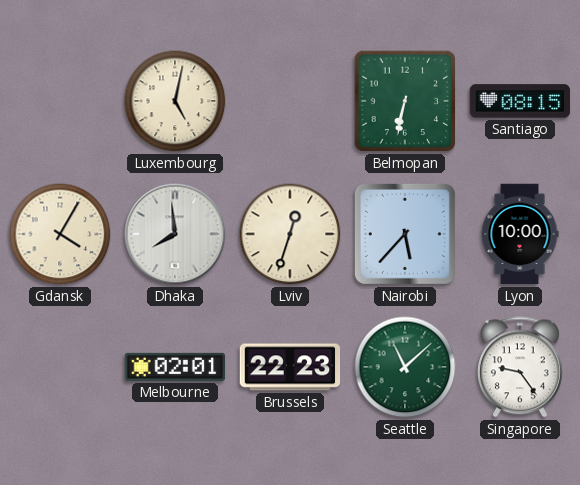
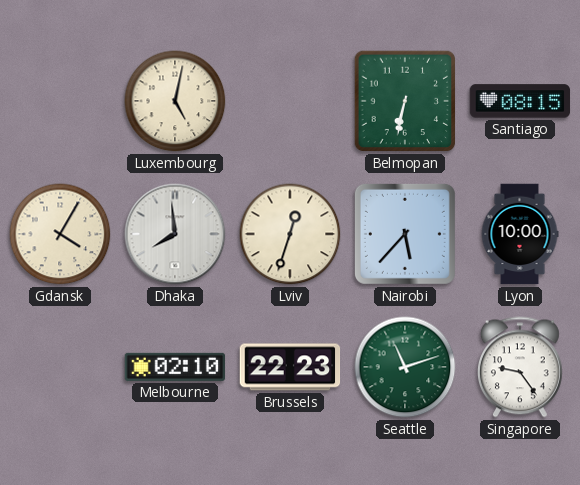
Melbourne: 02:01 -> 02:10
Seattle: 11:08 -> 11:12
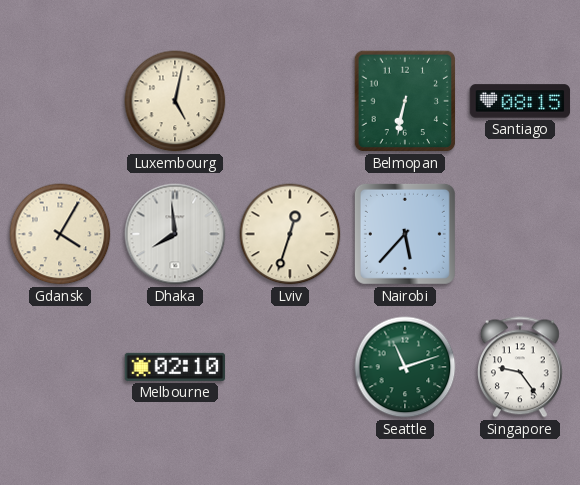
Lyon: 10:00 -> none
Brussels: 22:23 -> none
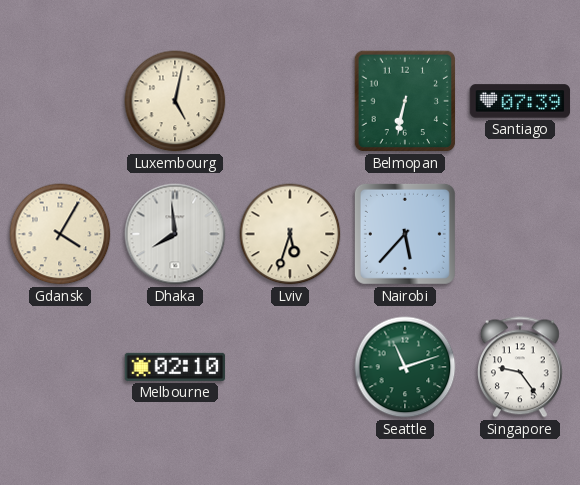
Santiago: 08:15 -> 07:39
Lviv: 12:33 -> 5:33
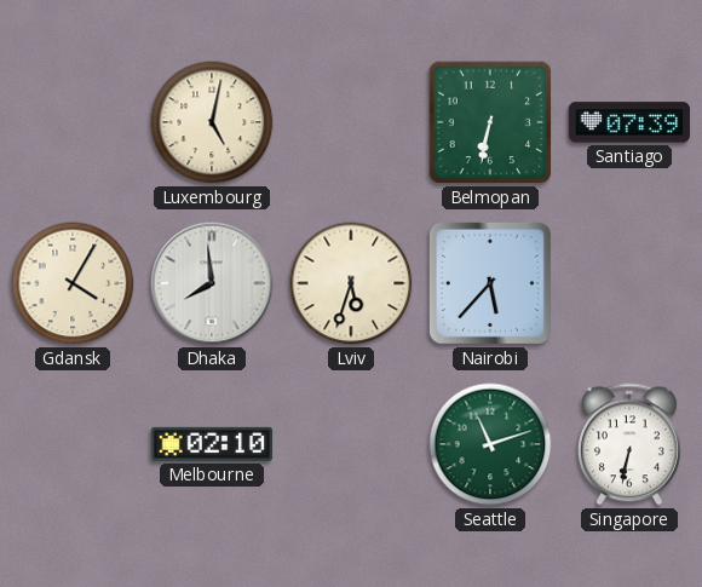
Singapore: 9:24 -> 6:32
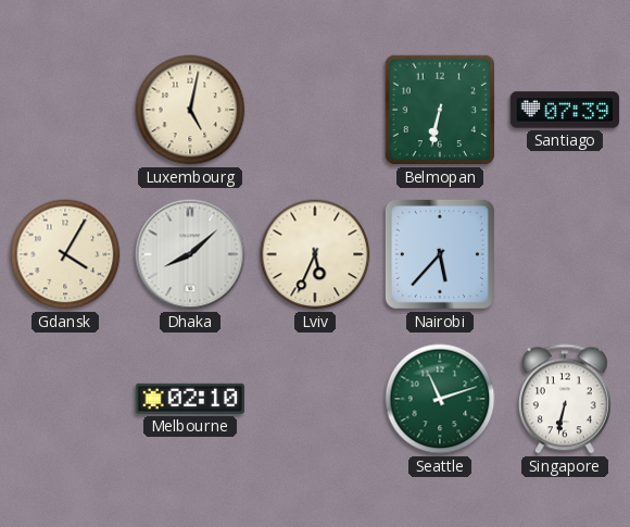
Dhaka: 7:59 -> 8:08
Lviv: 5:33 -> 5:34
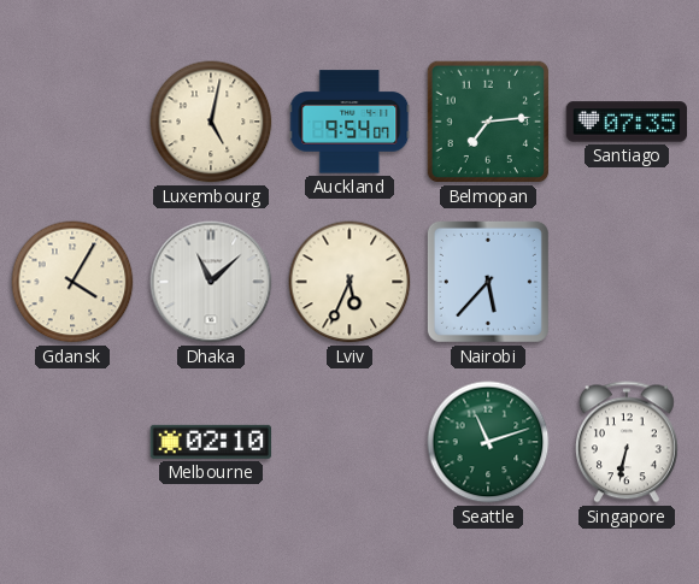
Auckland: none -> 9:54
Belmopan: 6:32 -> 7:14
Santiago: 07:39 -> 07:35
Dhaka: 8:08 -> 11:08
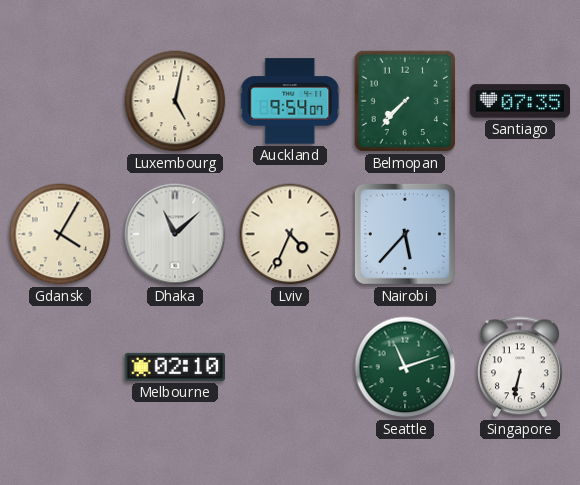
Belmopan: 7:14 -> 7:37
Lviv: 5:34 -> 4:34
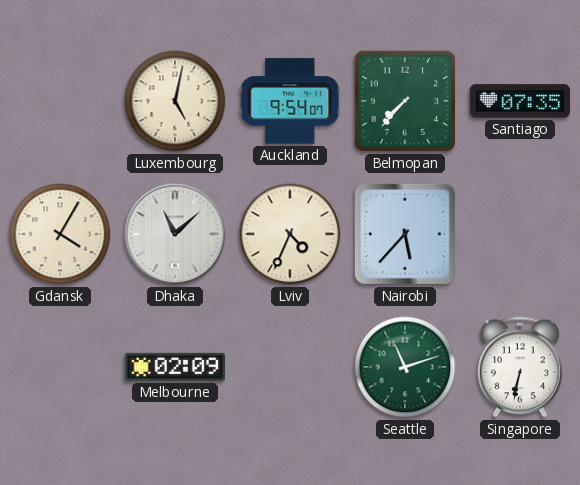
Melbourne: 02:10 -> 02:09
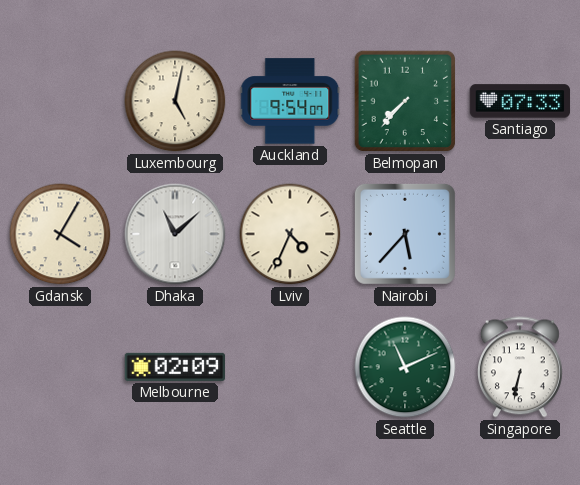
Santiago: 07:35 -> 07:33
Seattle: 11:12 -> 11:11
